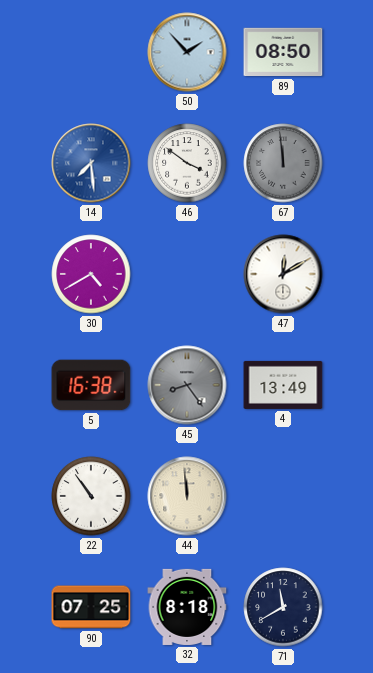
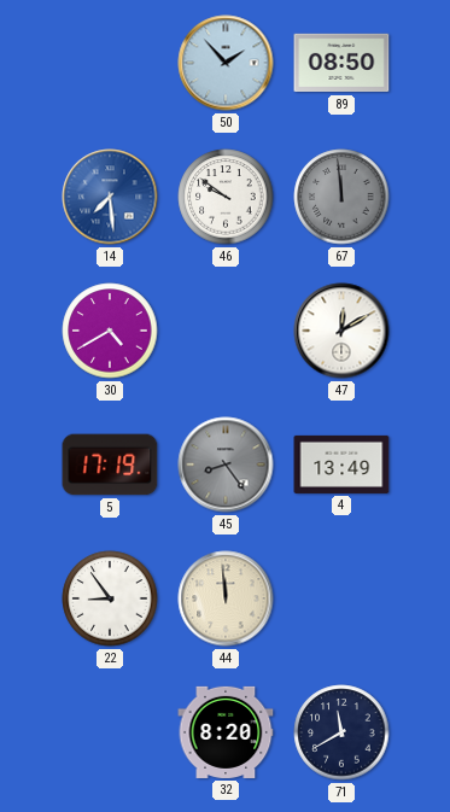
46: 3:51 -> 9:51
5: 16:38 -> 17:19
22: 10:54 -> 8:54
90: 07:25 -> none
32: 8:18 -> 8:20
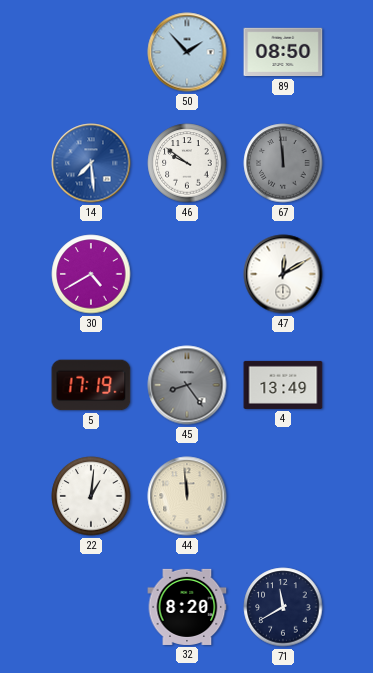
22: 8:54 -> 1:01
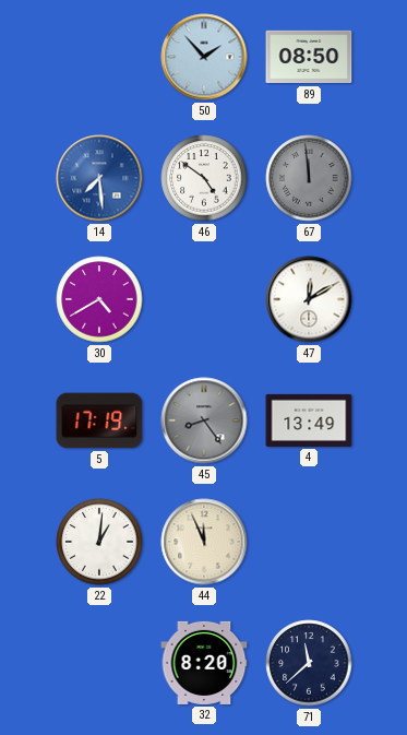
46: 9:51 -> 4:51
44: 11:59 -> 11:56
71: 11:40 -> 11:38
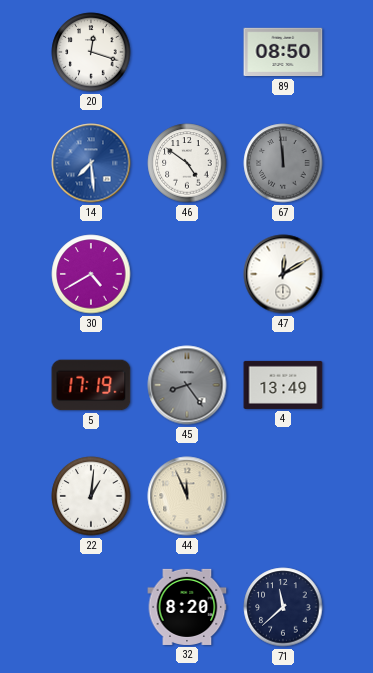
20: none -> 12:18
50: 1:53 -> none
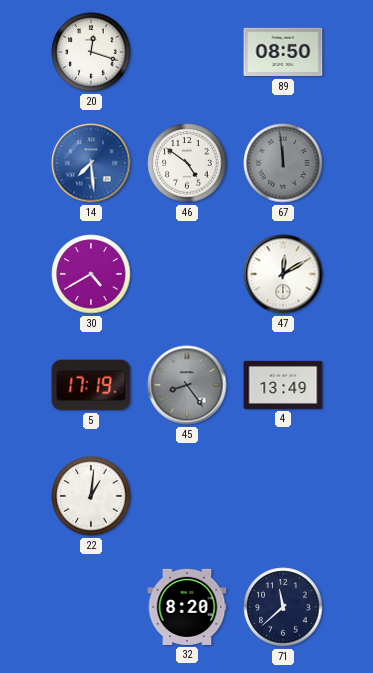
44: 11:56 -> none
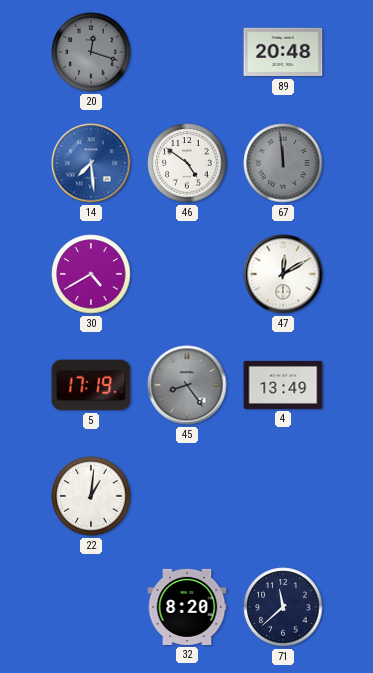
20 dial: white -> grey
89: 08:50 -> 20:48
